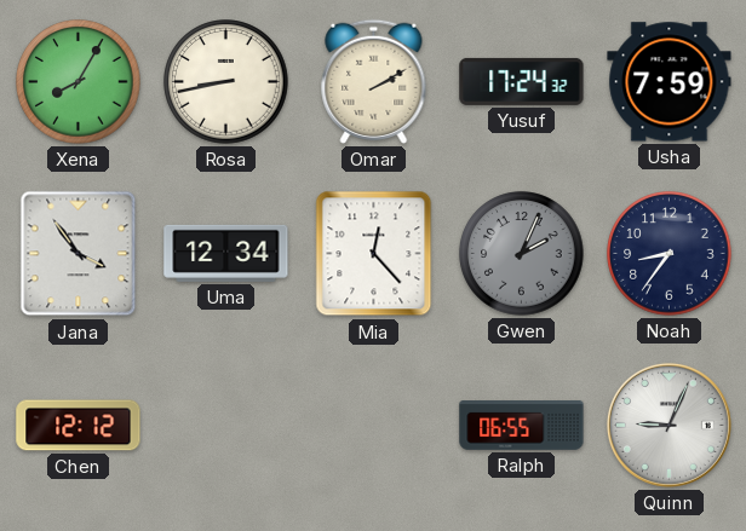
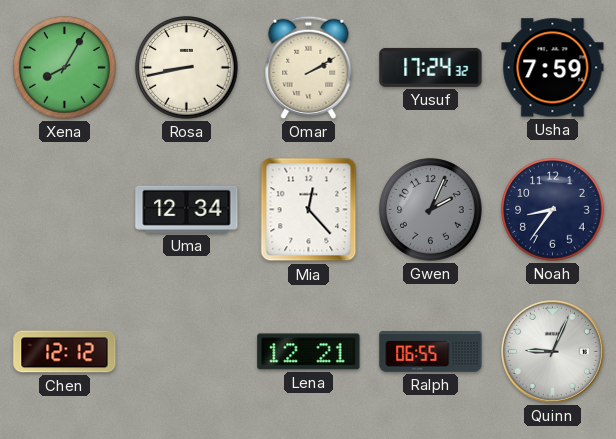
Jana: 3:54 -> none
Lena: none -> 12:21
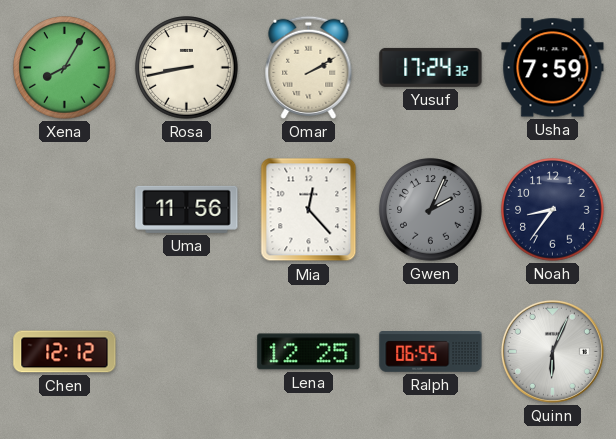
Uma: 12:34 -> 11:56
Lena: 12:21 -> 12:25
Quinn: 9:04 -> 6:04
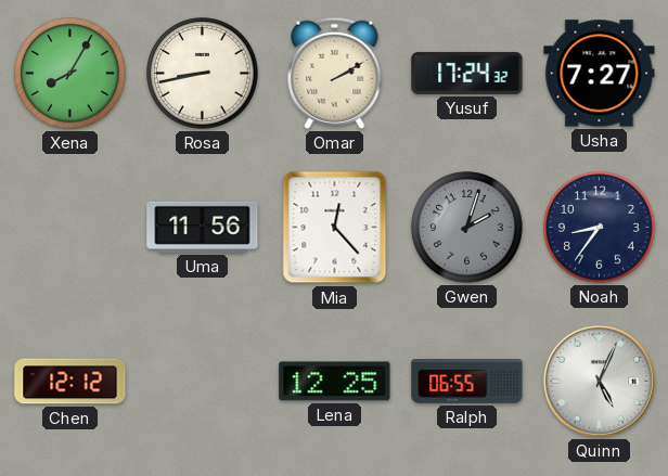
Usha: 7:59 -> 7:27
Gwen: 2:04 -> 2:03
Quinn: 6:04 -> 5:04
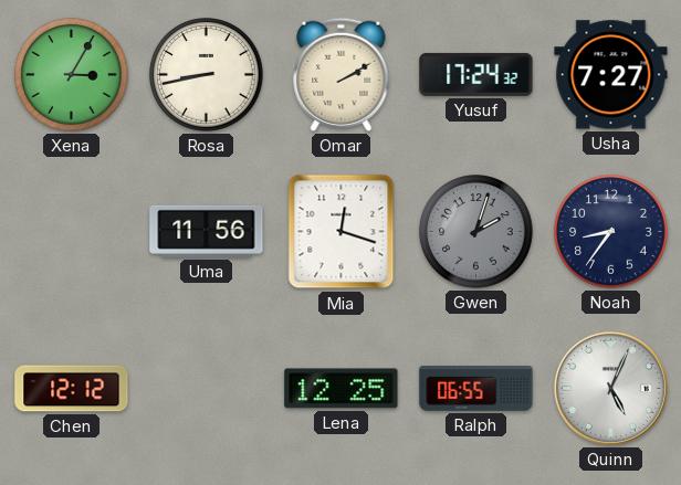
Xena: 8:05 -> 3:05
Mia: 12:23 -> 12:18
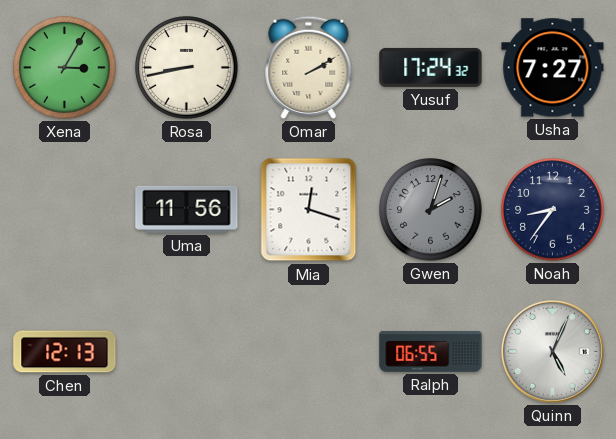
Chen: 12:12 -> 12:13
Lena: 12:25 -> none
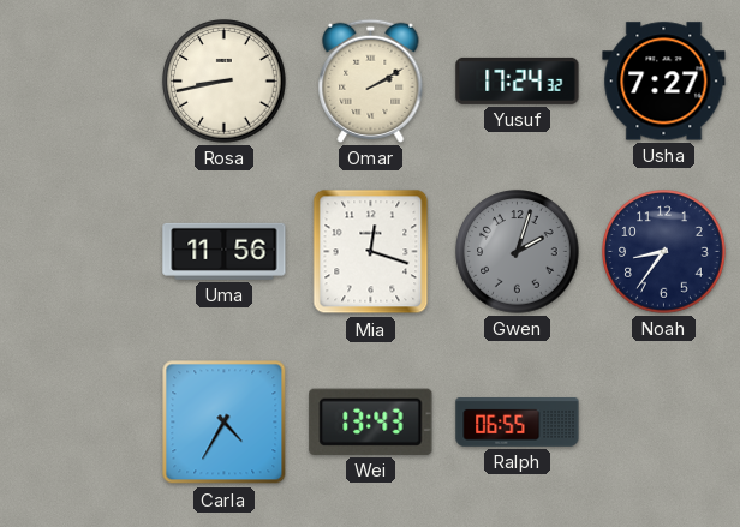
Xena: 3:05 -> none
Chen: 12:13 -> none
Carla: none -> 4:35
Wei: none -> 13:43
Quinn: 5:04 -> none
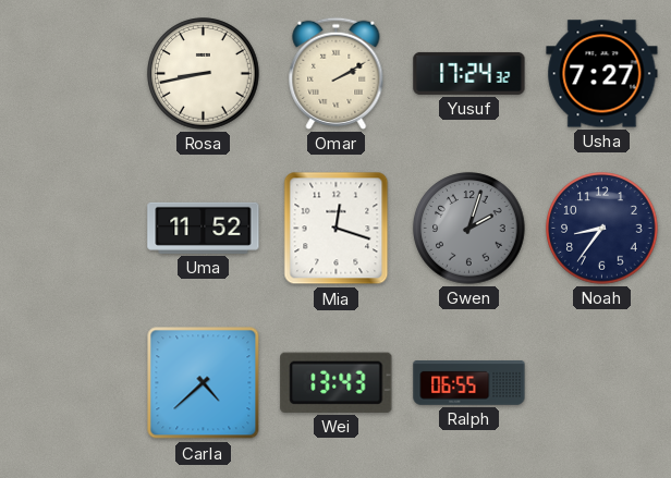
Uma: 11:56 -> 11:52
Carla: 4:35 -> 4:38
